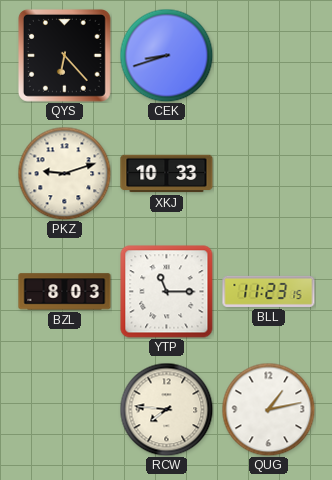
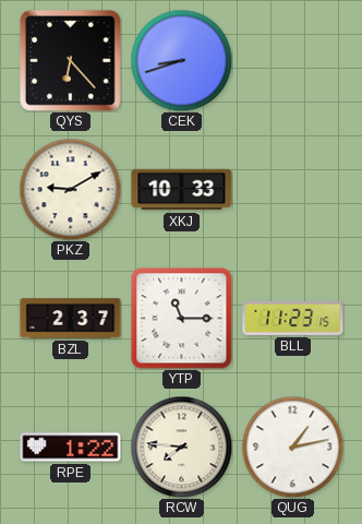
PKZ: 9:12 -> 9:10
BZL: 8:03 -> 2:37
RPE: none -> 1:22
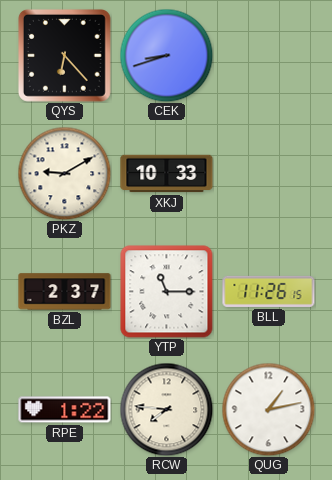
BLL: 11:23 -> 11:26
